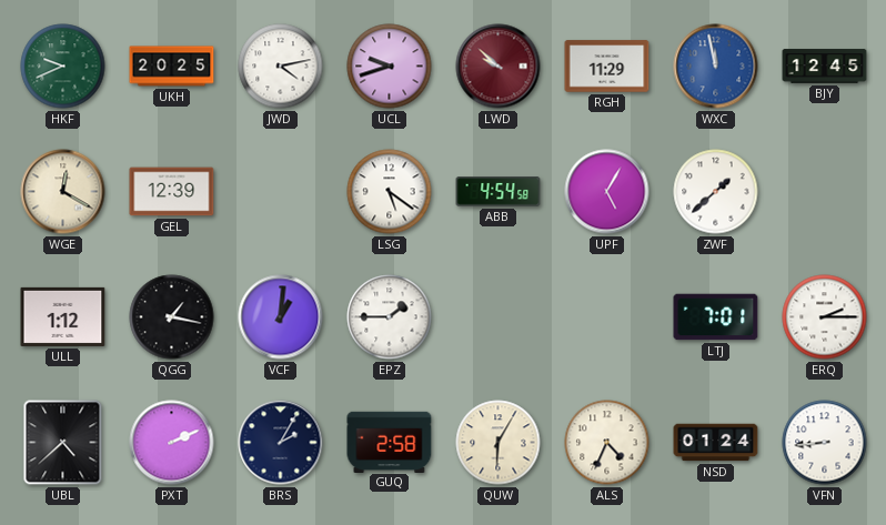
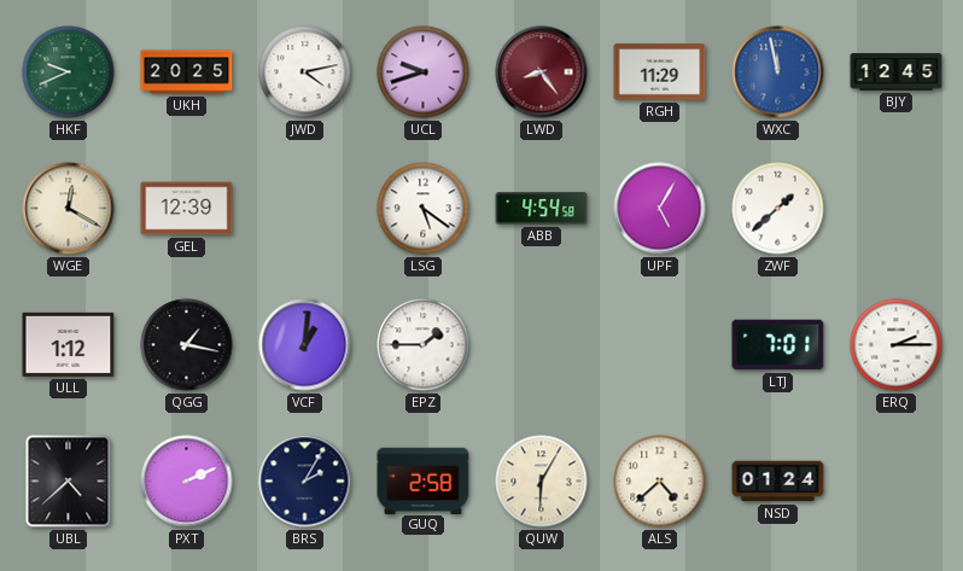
LWD: 9:52 -> 8:24
ALS: 4:34 -> 4:38
VFN: 8:44 -> none
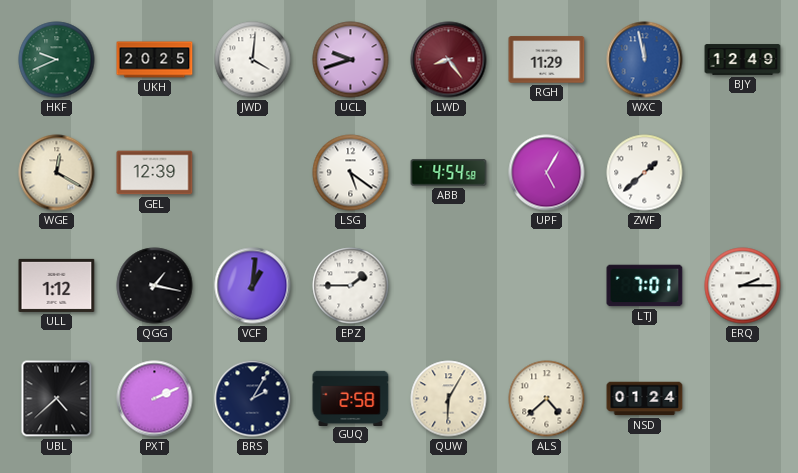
JWD: 4:13 -> 4:01
BJY: 12:45 -> 12:49
